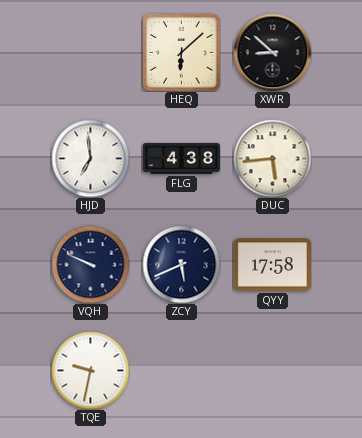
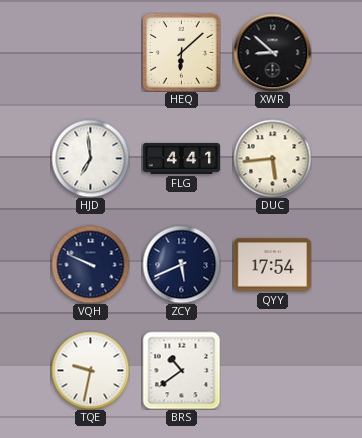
FLG: 4:38 -> 4:41
QYY: 17:58 -> 17:54
BRS: none -> 10:39
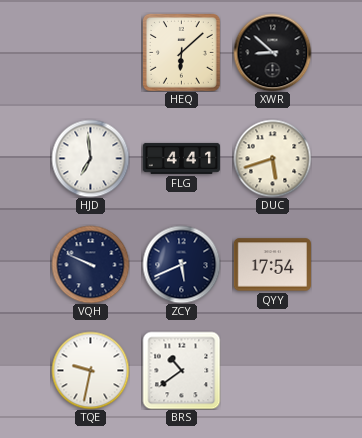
DUC: 5:44 -> 5:42
